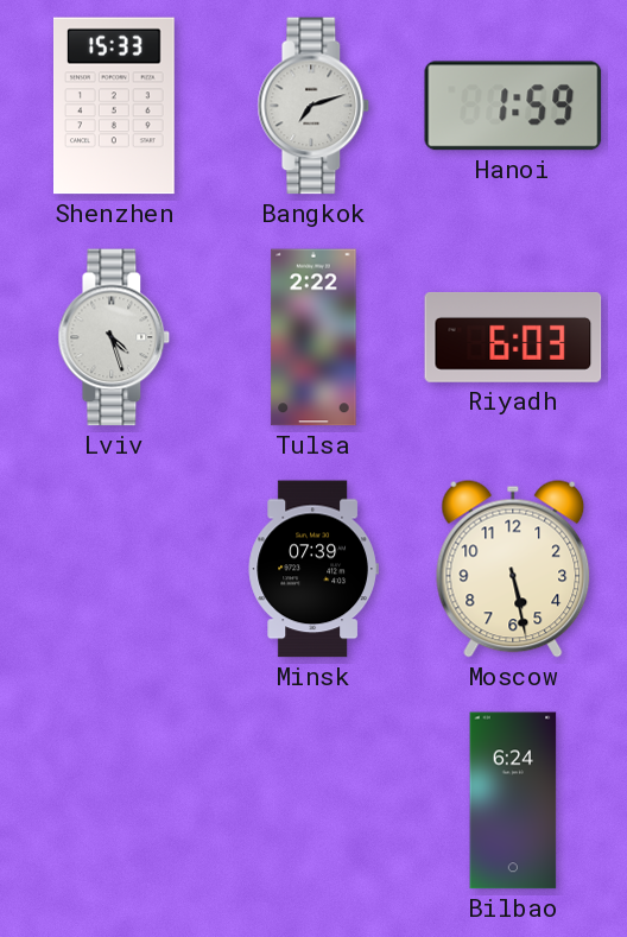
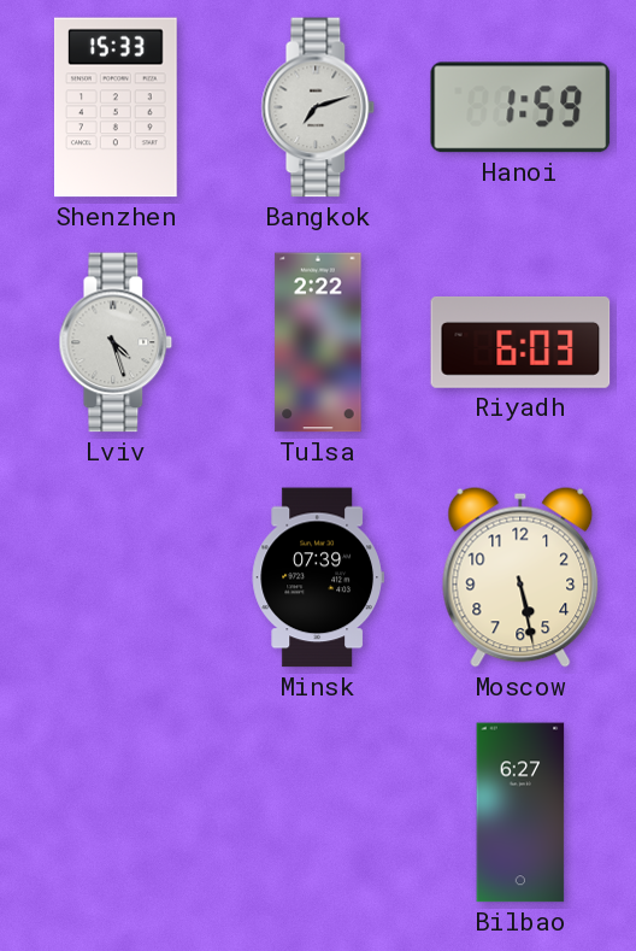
Bilbao: 6:24 -> 6:27
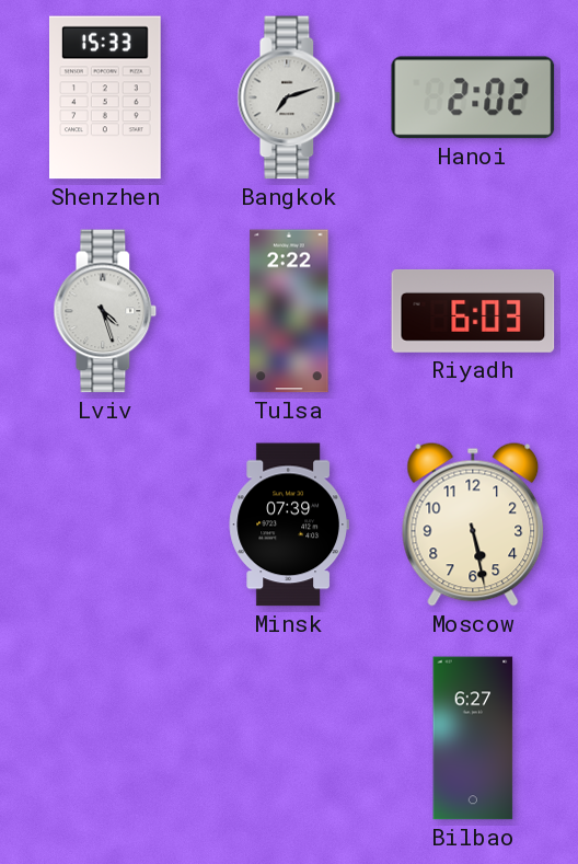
Hanoi: 1:59 -> 2:02
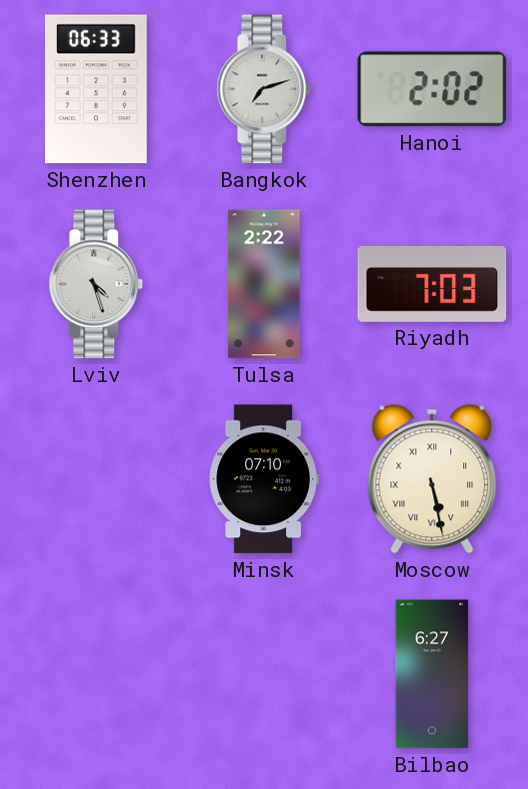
Shenzhen: 15:33 -> 06:33
Riyadh: 6:03 -> 7:03
Minsk: 07:39 -> 07:10
Moscow numerals: Arabic -> Roman
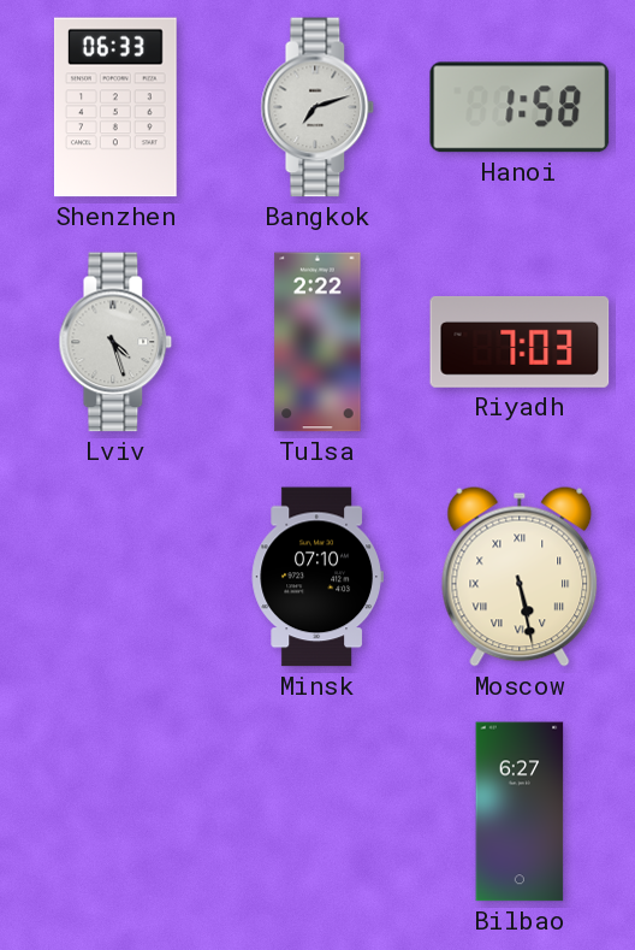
Hanoi: 2:02 -> 1:58
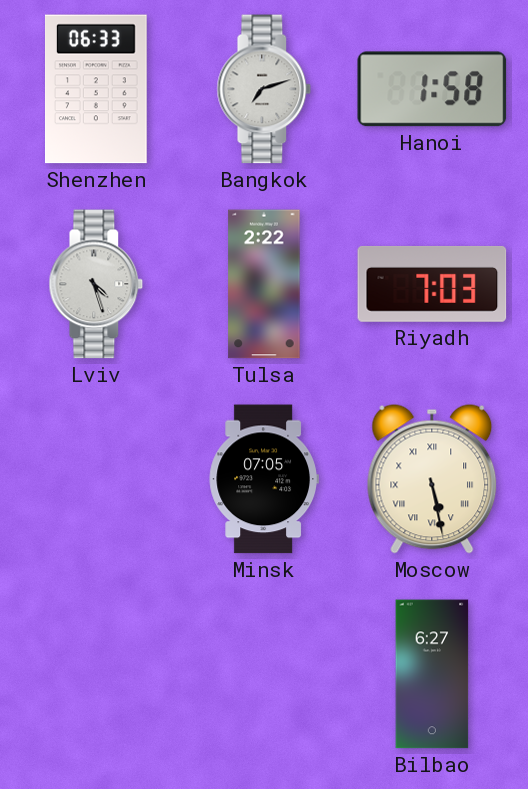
Minsk: 07:10 -> 07:05
